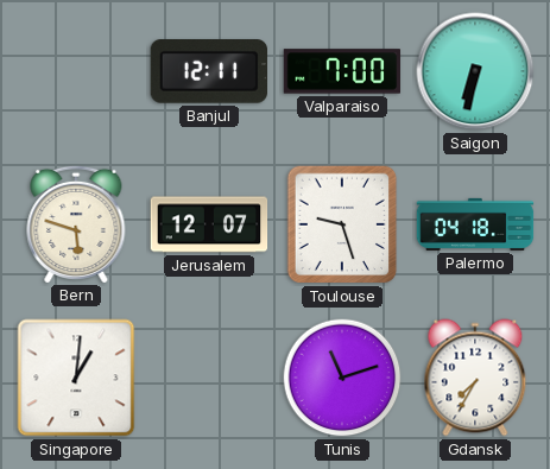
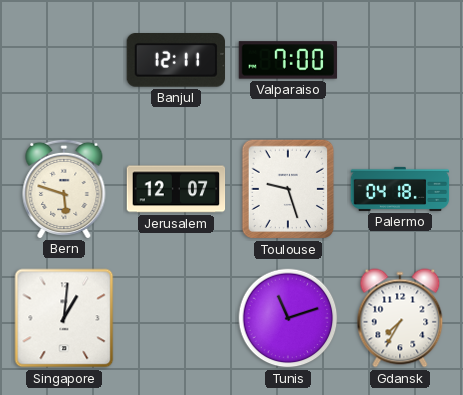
Saigon: 6:32 -> none
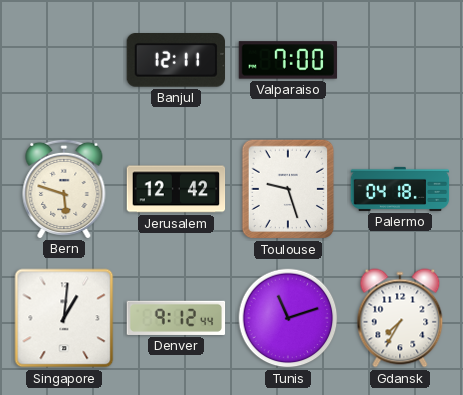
Jerusalem: 12:07 -> 12:42
Denver: none -> 9:12
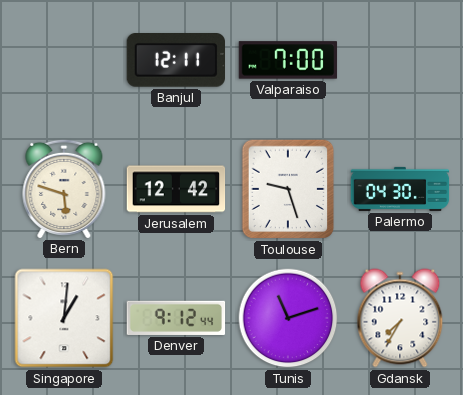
Palermo: 04:18 -> 04:30
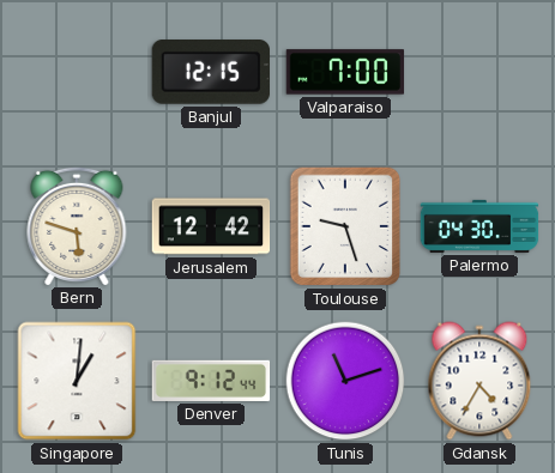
Banjul: 12:11 -> 12:15
Gdansk: 7:35 -> 4:35
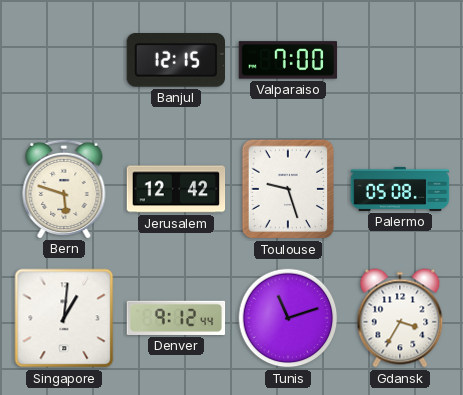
Palermo: 04:30 -> 05:08
Gdansk: 4:35 -> 3:35
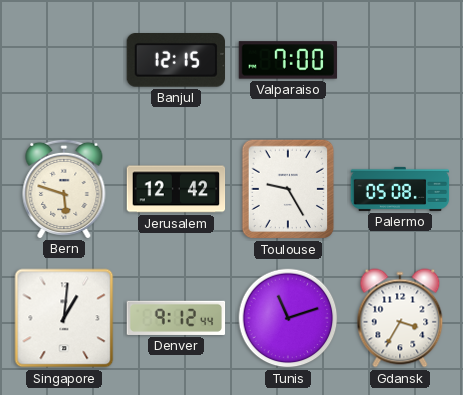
Toulouse: 9:27 -> 9:25
